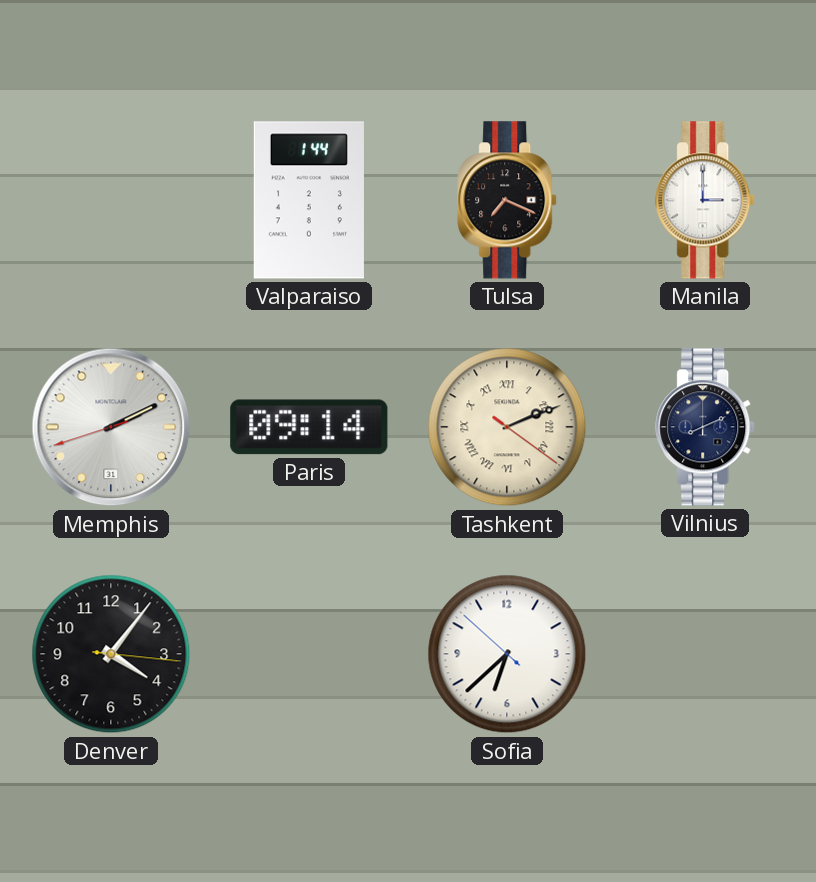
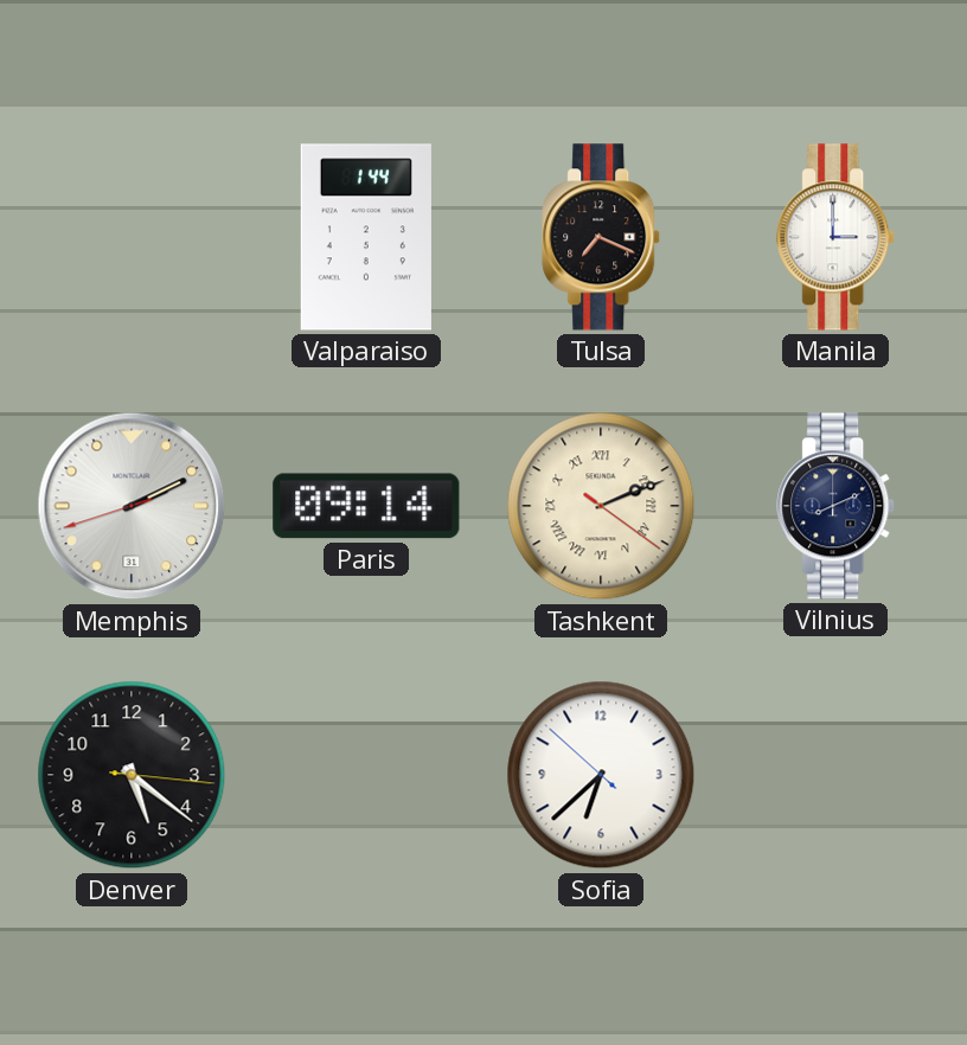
Denver: 4:06 -> 5:21
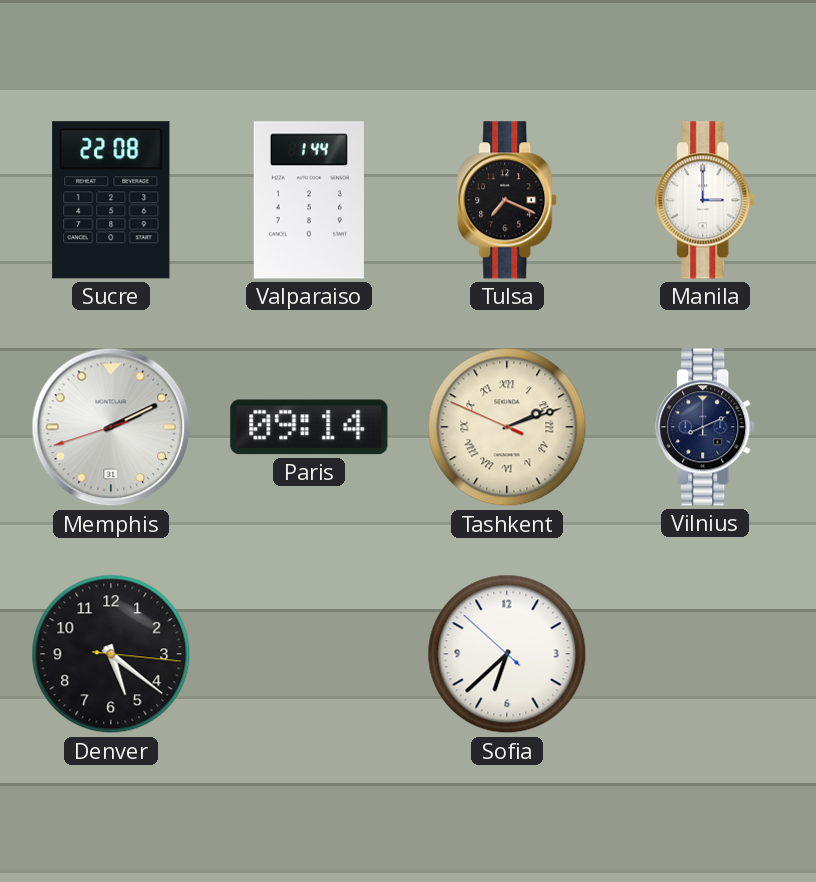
Sucre: none -> 22:08
Tashkent: 2:11:21 -> 2:11:49
